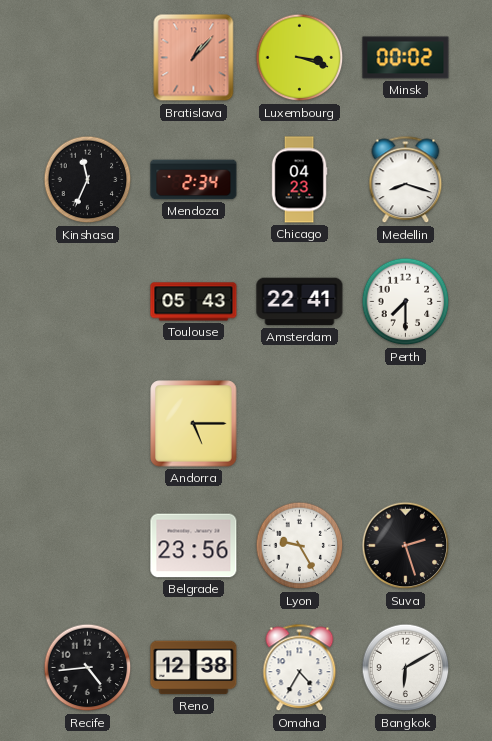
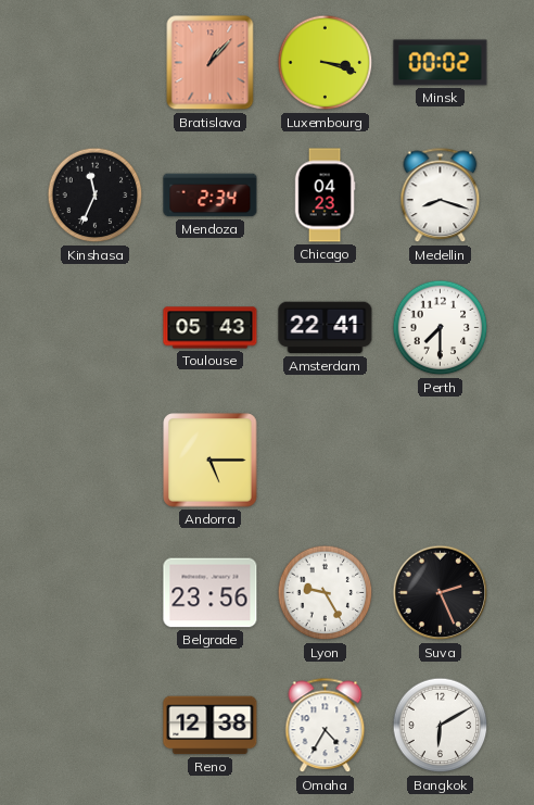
Suva: 2:27 -> 2:26
Recife: 4:44 -> none
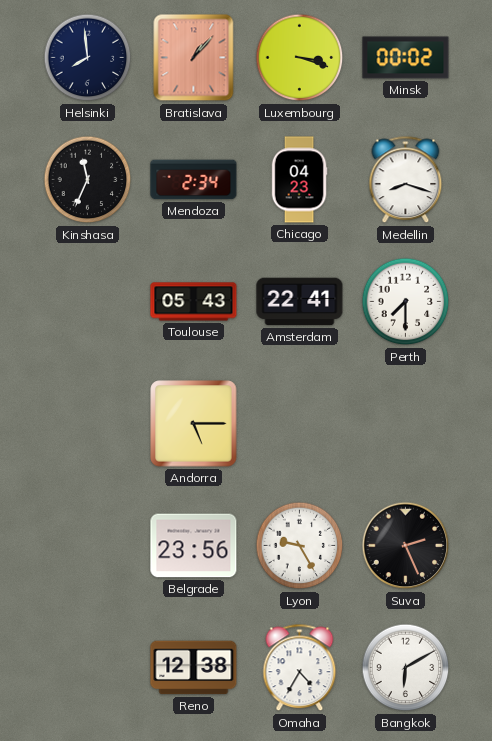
Helsinki: none -> 7:59
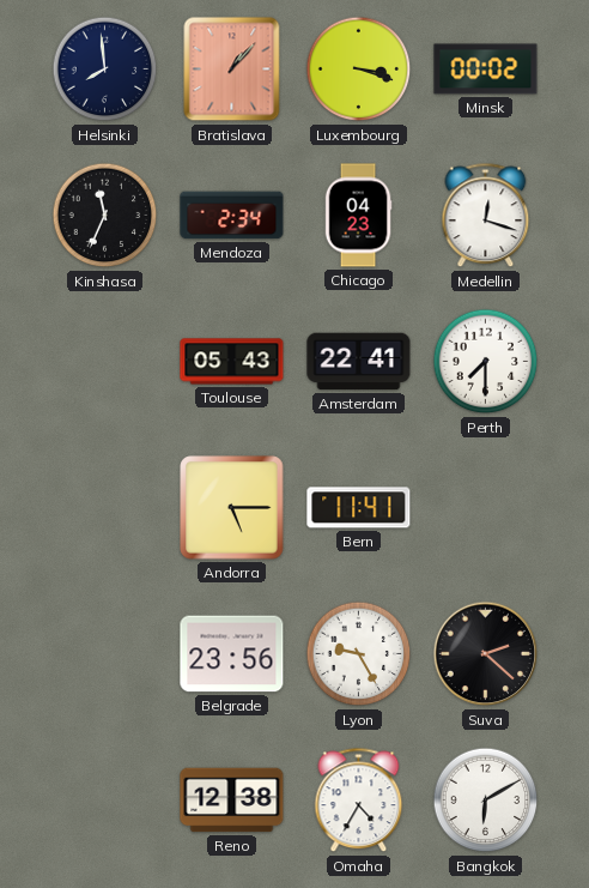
Medellin: 8:18 -> 12:18
Bern: none -> 11:41
Suva: 2:26 -> 2:22
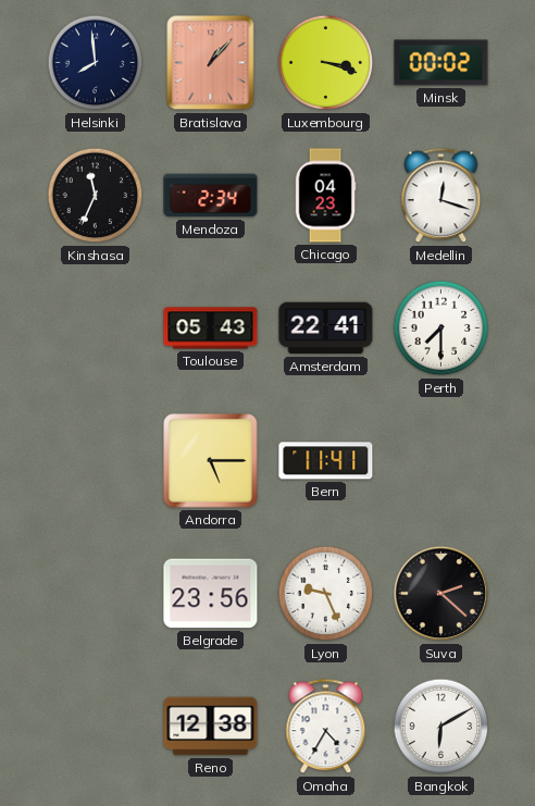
Lyon: 9:25 -> 9:26
